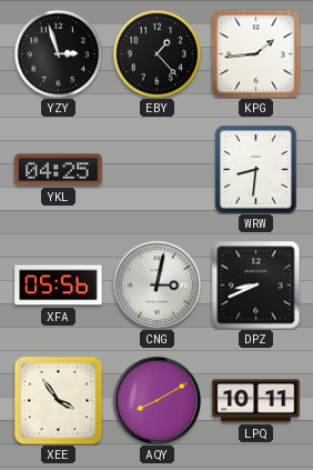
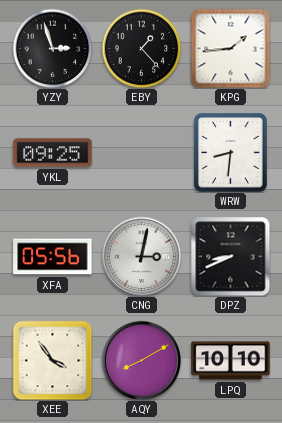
YKL: 04:25 -> 09:25
LPQ: 10:11 -> 10:10
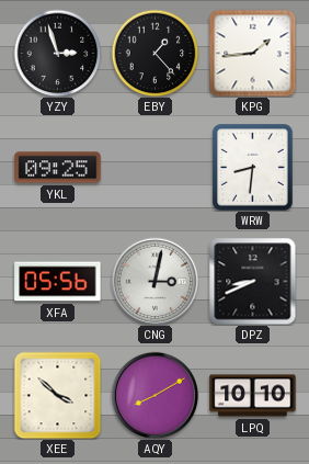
XEE: 3:54 -> 3:52
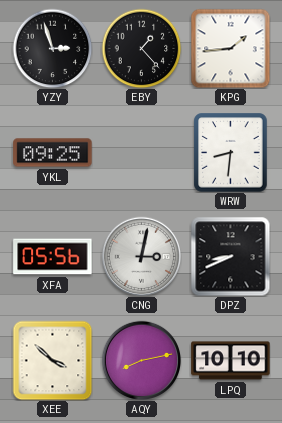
AQY: 8:10 -> 8:13
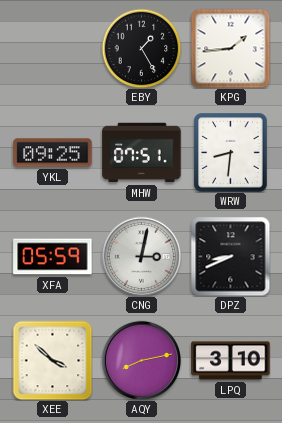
YZY: 2:57 -> none
EBY: 1:23 -> 1:25
MHW: none -> 07:51
XFA: 05:56 -> 05:59
LPQ: 10:10 -> 3:10
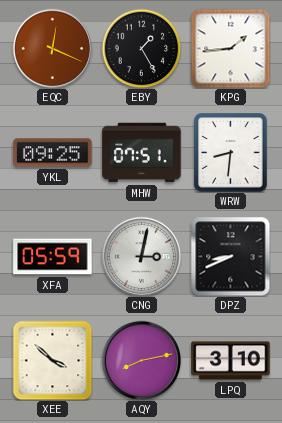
EQC: none -> 12:19
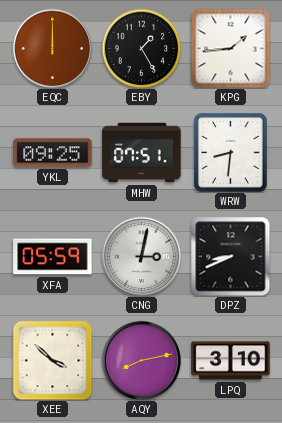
EQC: 12:19 -> 12:00
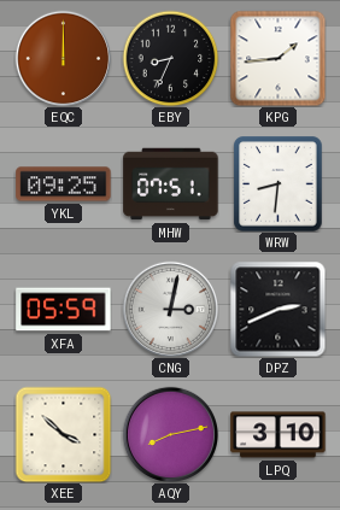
EBY: 1:25 -> 8:34
DPZ: 8:41 -> 2:41
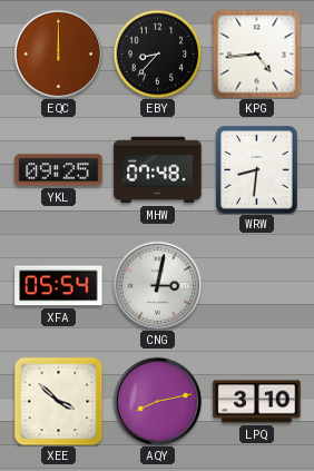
EBY: 8:34 -> 8:37
KPG: 1:44 -> 4:44
MHW: 07:51 -> 07:48
XFA: 05:59 -> 05:54
DPZ: 2:41 -> none
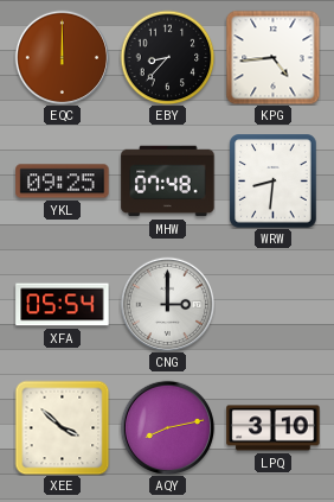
CNG: 3:02 -> 3:00
